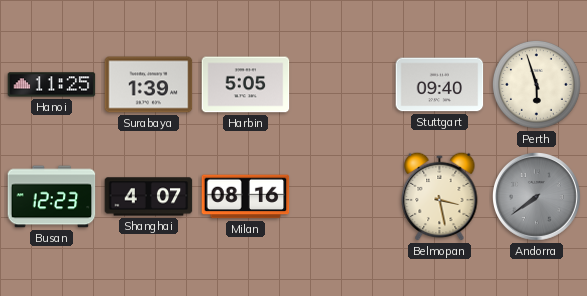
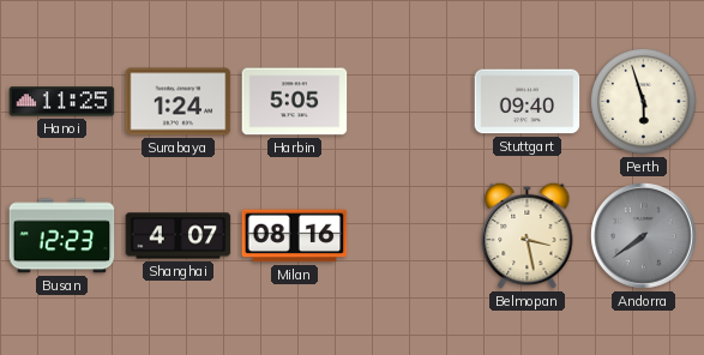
Surabaya: 1:39 -> 1:24
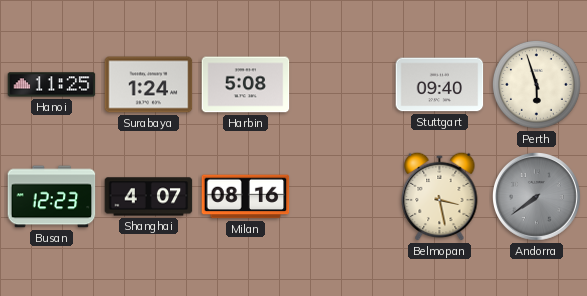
Harbin: 5:05 -> 5:08
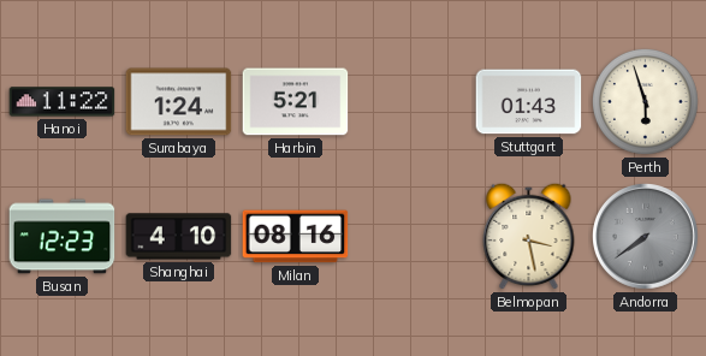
Hanoi: 11:25 -> 11:22
Harbin: 5:08 -> 5:21
Stuttgart: 09:40 -> 01:43
Shanghai: 4:07 -> 4:10
